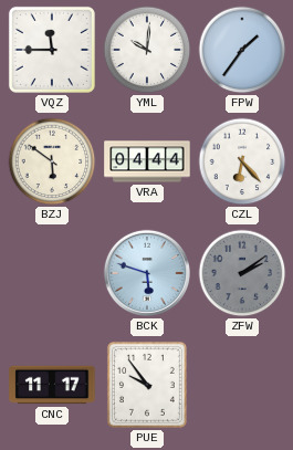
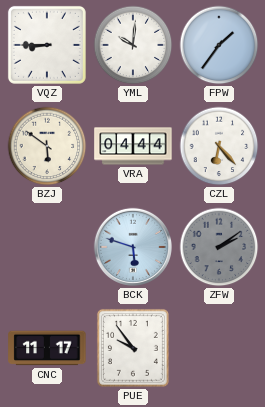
VQZ: 11:45 -> 8:45
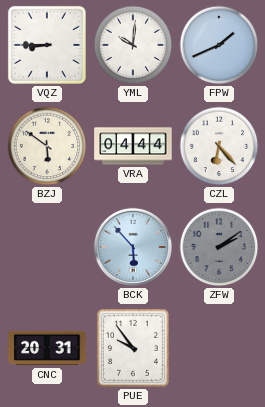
FPW: 1:36 -> 1:41
BCK: 5:48 -> 5:53
CNC: 11:17 -> 20:31
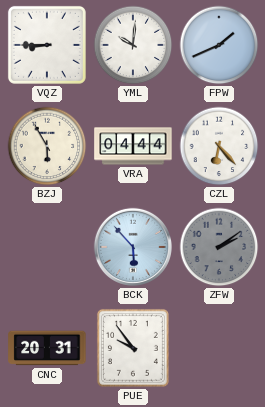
BZJ: 5:51 -> 5:55
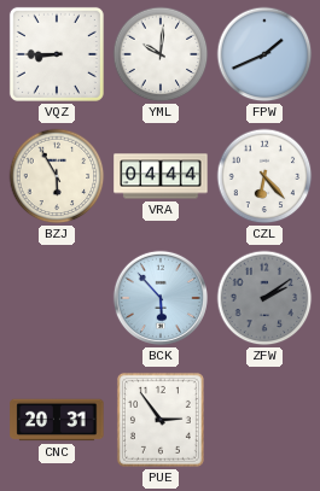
PUE: 9:54 -> 2:54
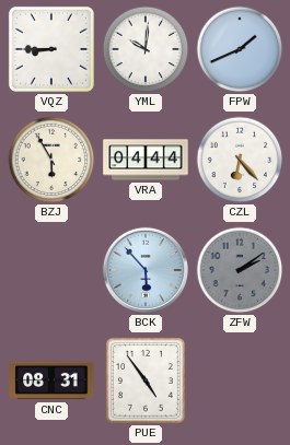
CNC: 20:31 -> 08:31
PUE: 2:54 -> 4:54
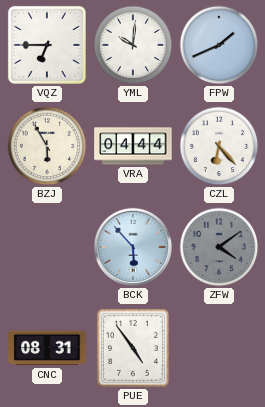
VQZ: 8:45 -> 6:45
ZFW: 2:09 -> 4:09
